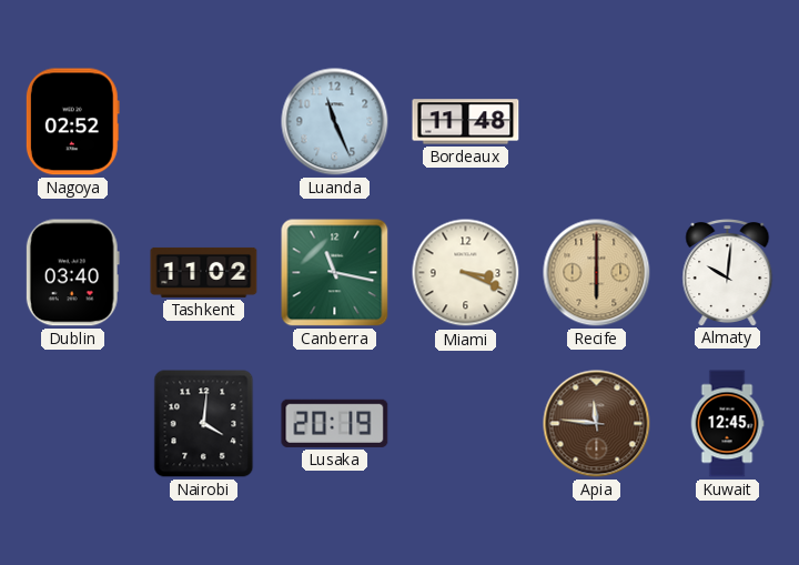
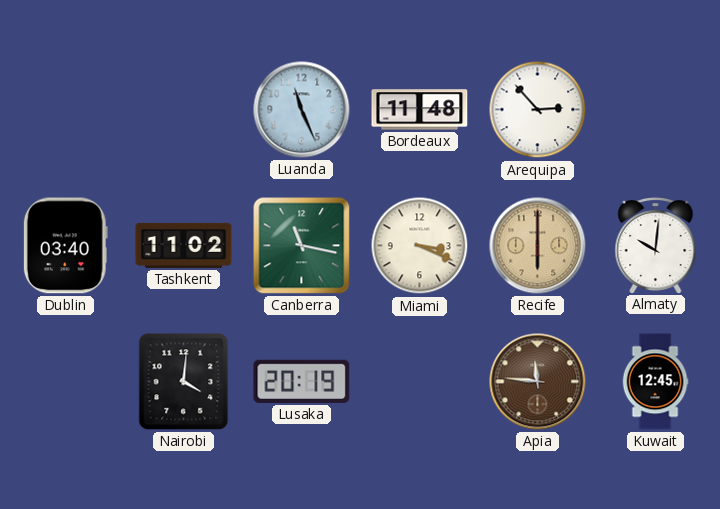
Nagoya: 02:52 -> none
Arequipa: none -> 2:53
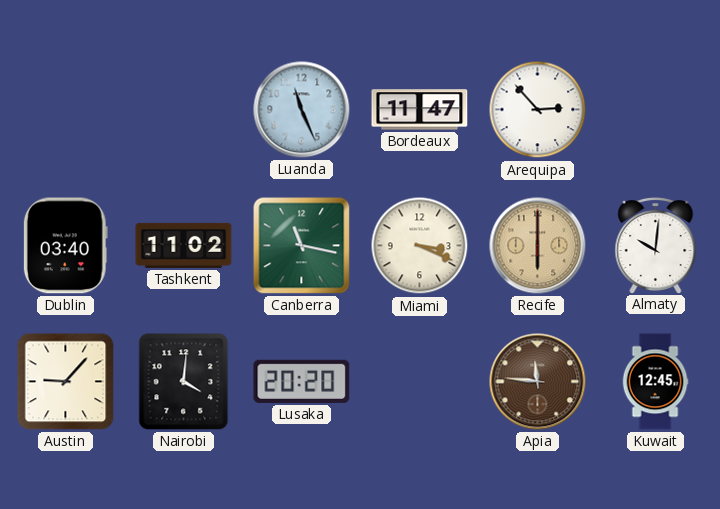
Bordeaux: 11:48 -> 11:47
Austin: none -> 9:07
Lusaka: 20:19 -> 20:20
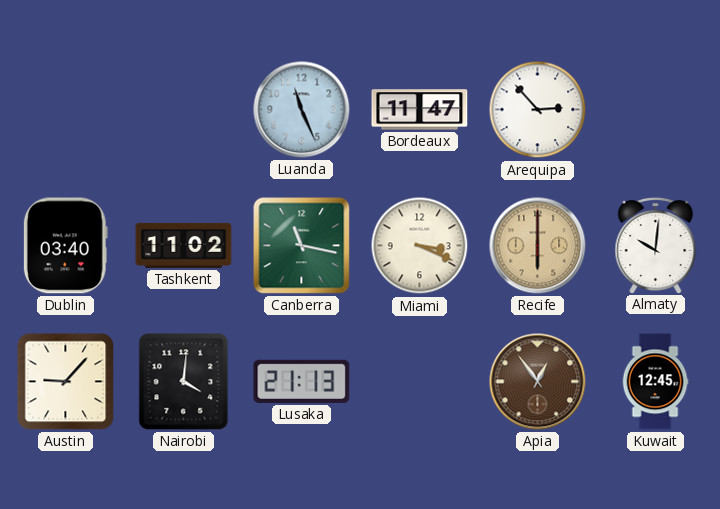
Lusaka: 20:20 -> 21:13
Apia: 11:46 -> 12:54
